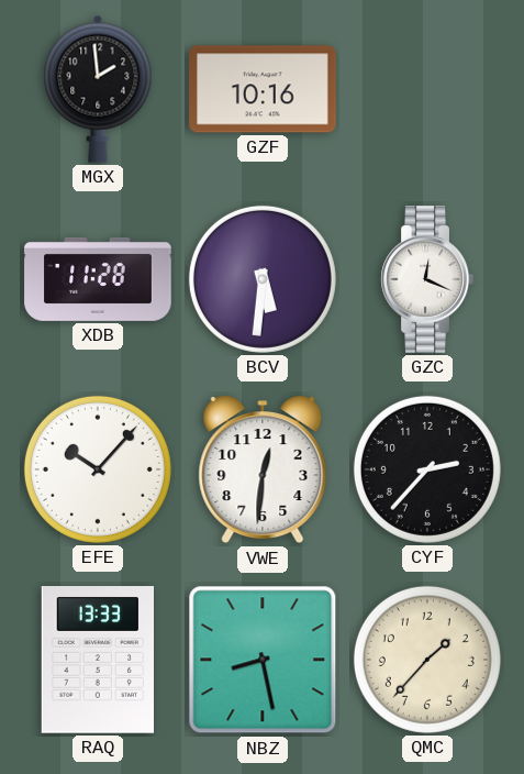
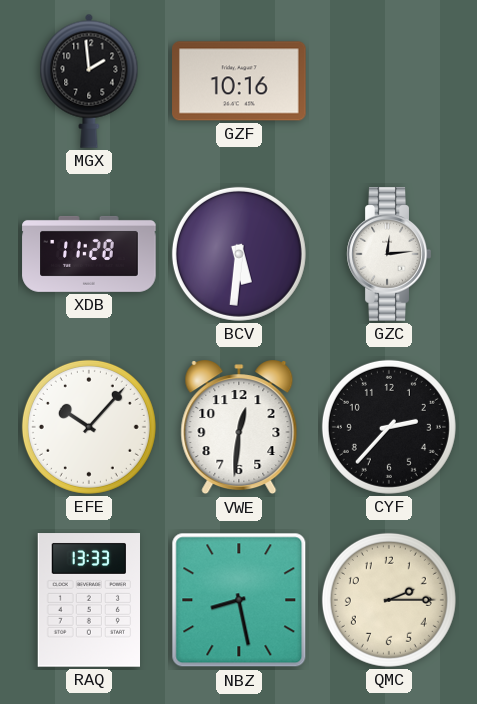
GZC: 12:19 -> 12:14
QMC: 1:37 -> 2:15
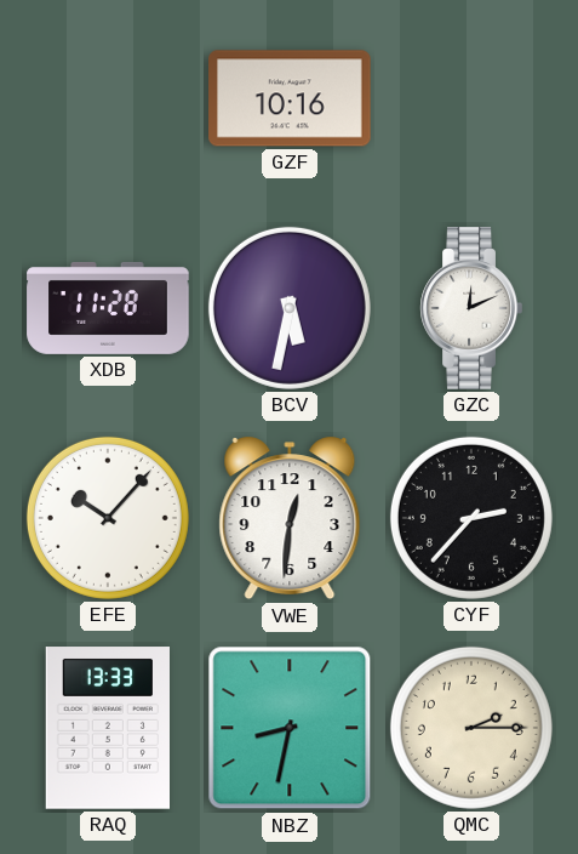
MGX: 1:59 -> none
BCV: 5:31 -> 5:32
GZC: 12:14 -> 12:11
NBZ: 8:28 -> 8:32
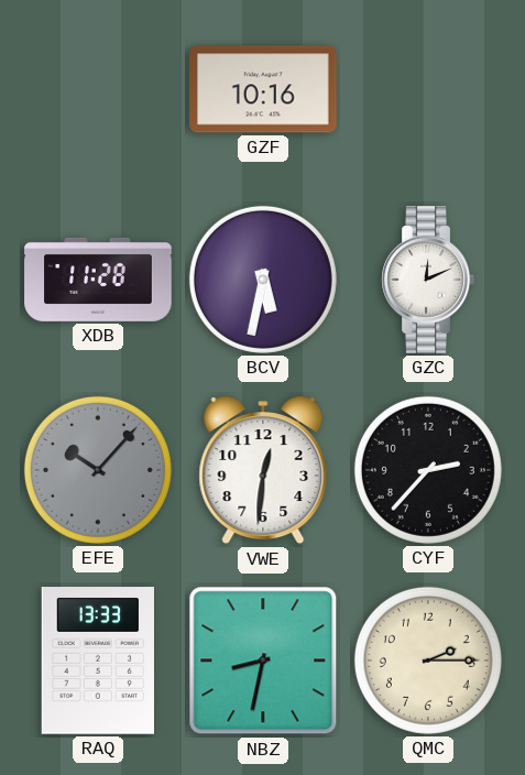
EFE dial: white -> grey
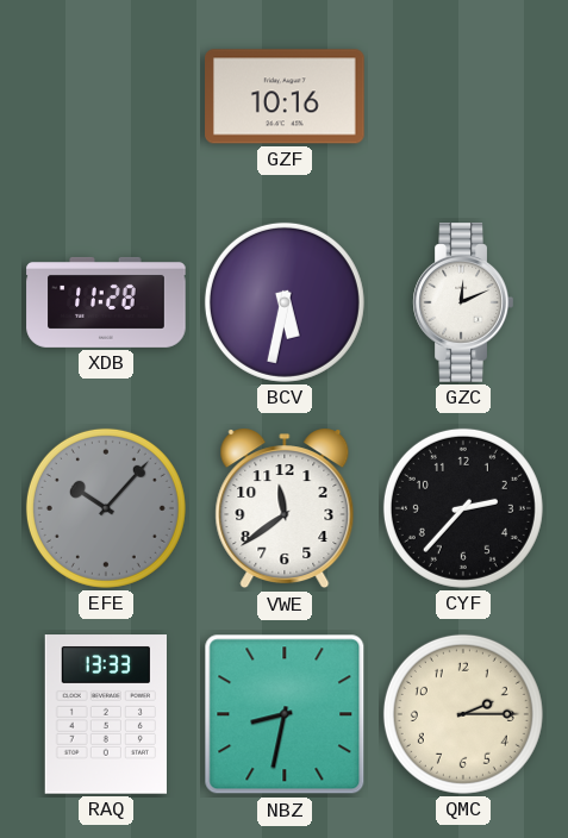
VWE: 12:31 -> 11:39
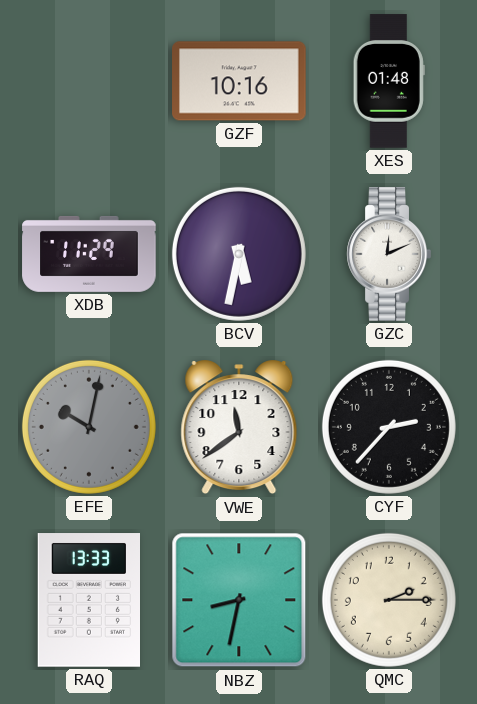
XES: none -> 01:48
XDB: 11:28 -> 11:29
EFE: 10:07 -> 10:02
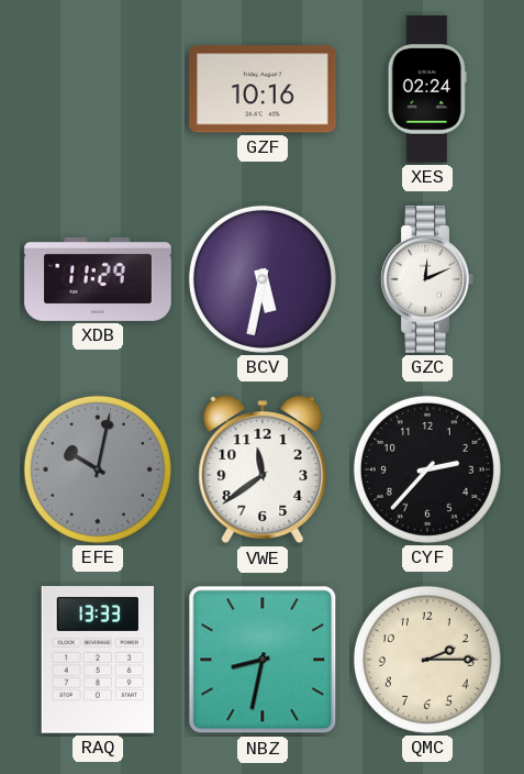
XES: 01:48 -> 02:24
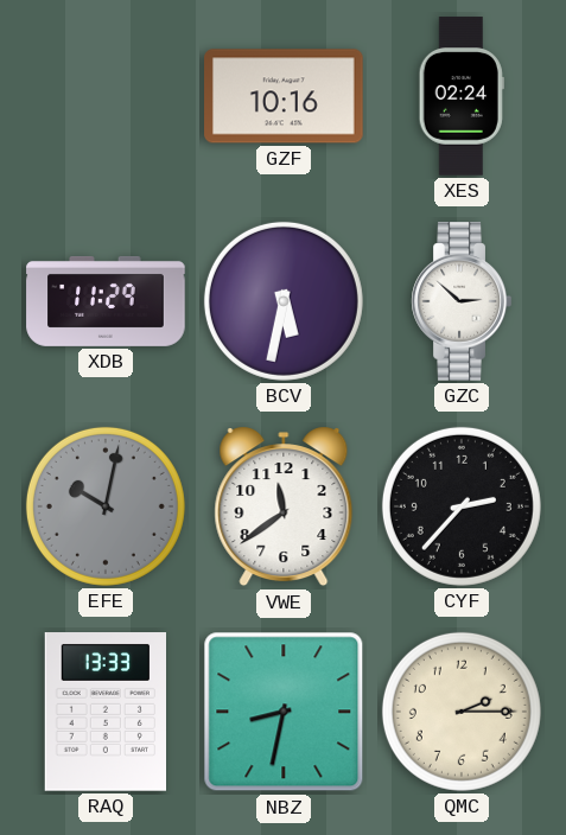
GZC: 12:11 -> 2:52
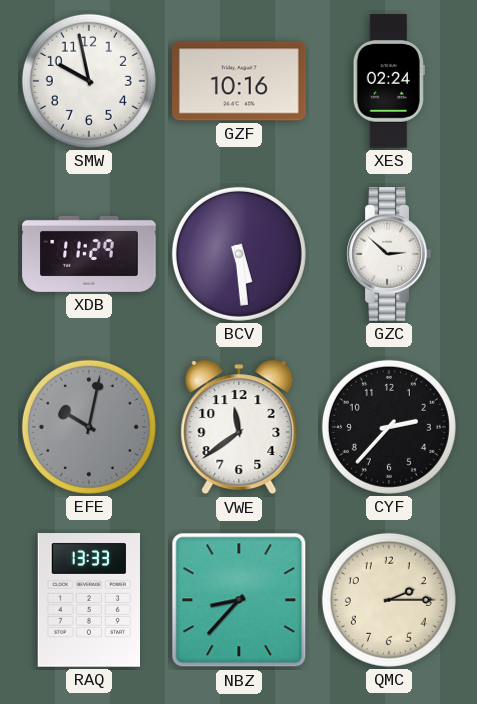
SMW: none -> 9:58
BCV: 5:32 -> 5:29
NBZ: 8:32 -> 8:37
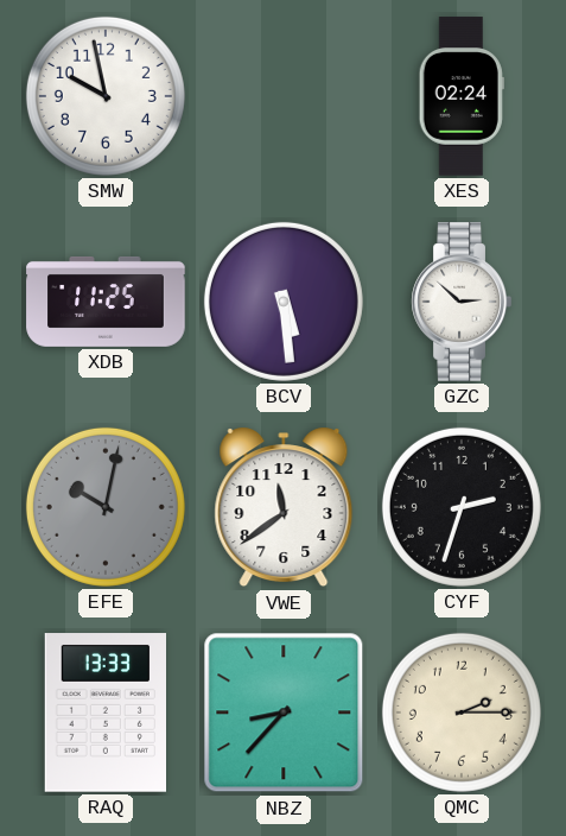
GZF: 10:16 -> none
XDB: 11:29 -> 11:25
CYF: 2:37 -> 2:33
